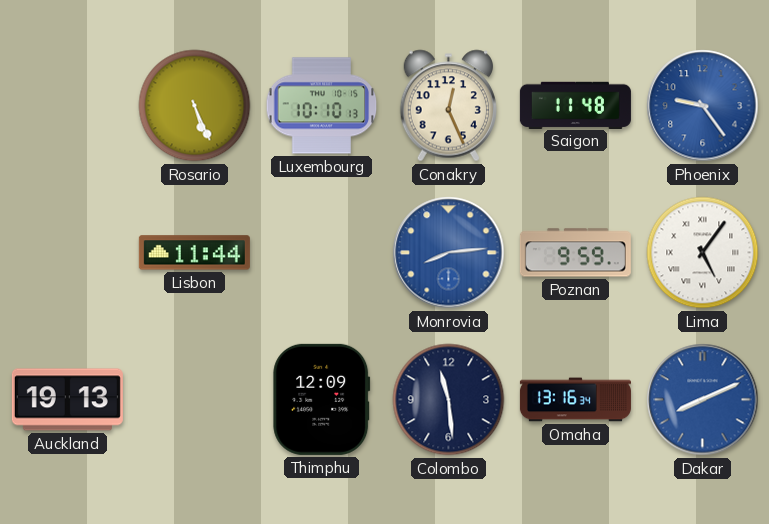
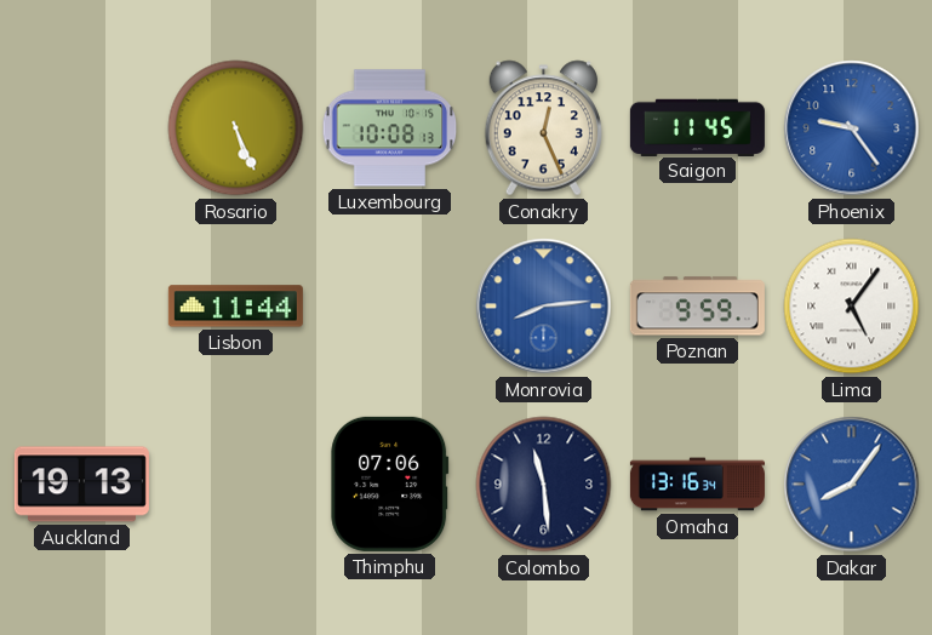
Luxembourg: 10:10 -> 10:08
Saigon: 11:48 -> 11:45
Thimphu: 12:09 -> 07:06
Dakar: 8:11 -> 8:06
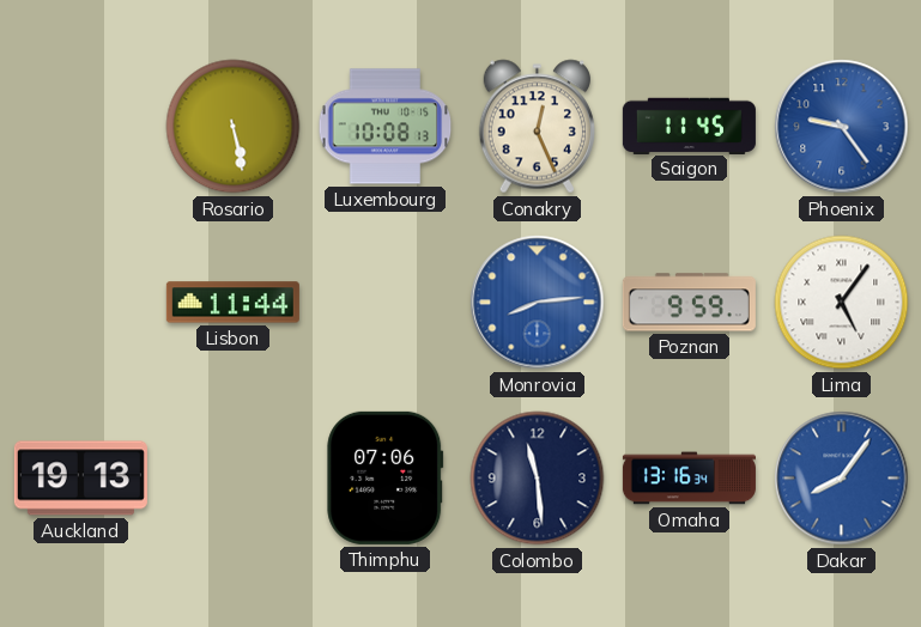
Rosario: 5:26 -> 5:28
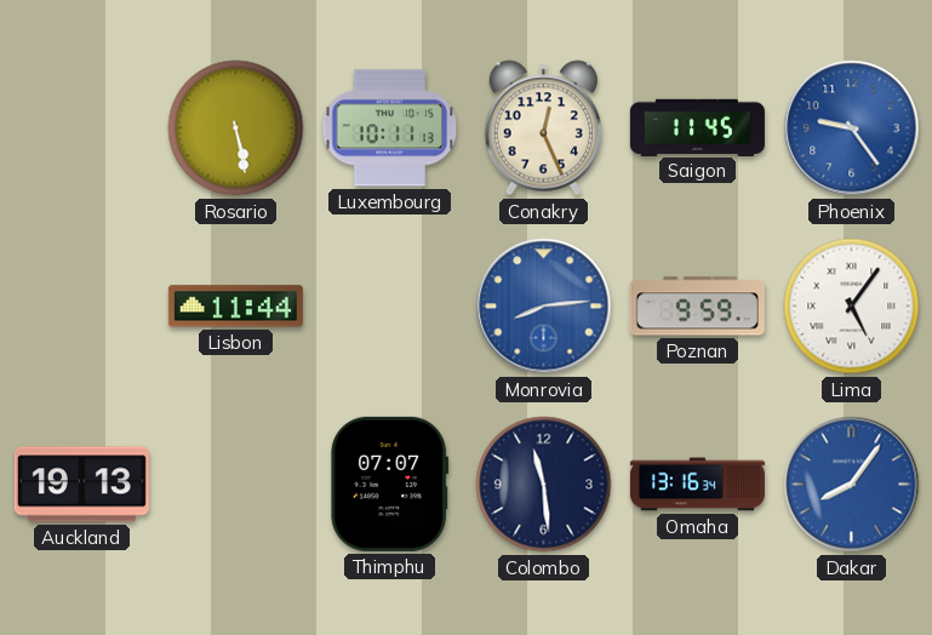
Luxembourg: 10:08 -> 10:11
Thimphu: 07:06 -> 07:07
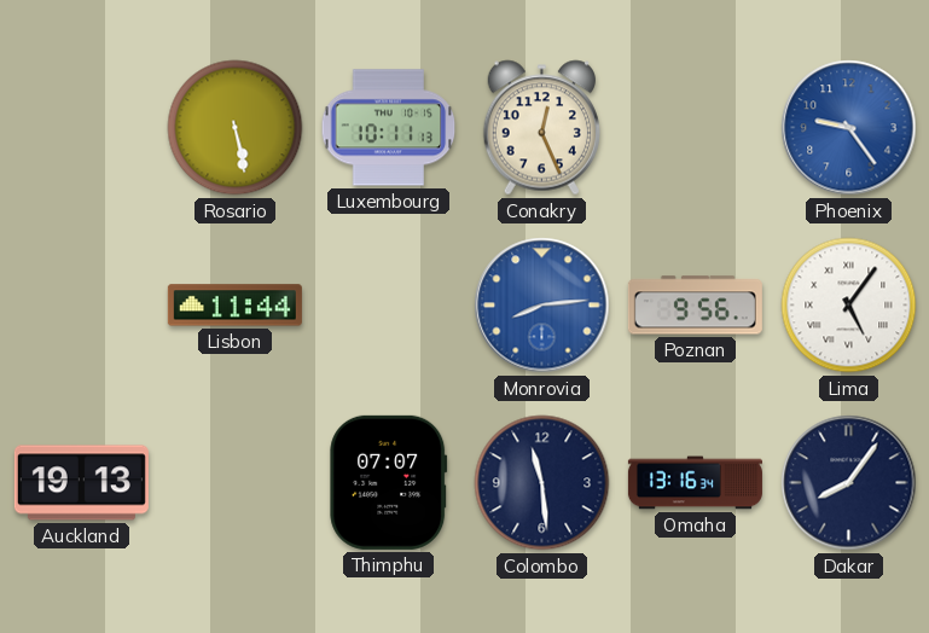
Saigon: 11:45 -> none
Poznan: 9:59 -> 9:56
Dakar dial: blue -> navy
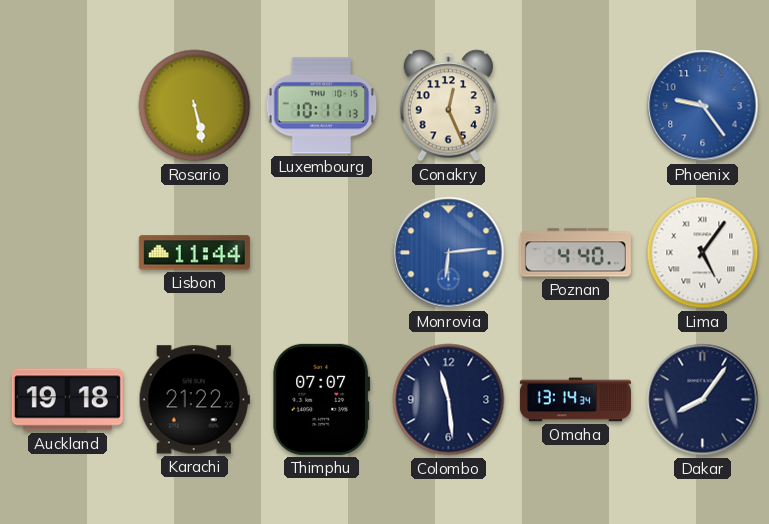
Monrovia: 8:14 -> 6:14
Poznan: 9:56 -> 4:40
Auckland: 19:13 -> 19:18
Karachi: none -> 21:22
Omaha: 13:16 -> 13:14
